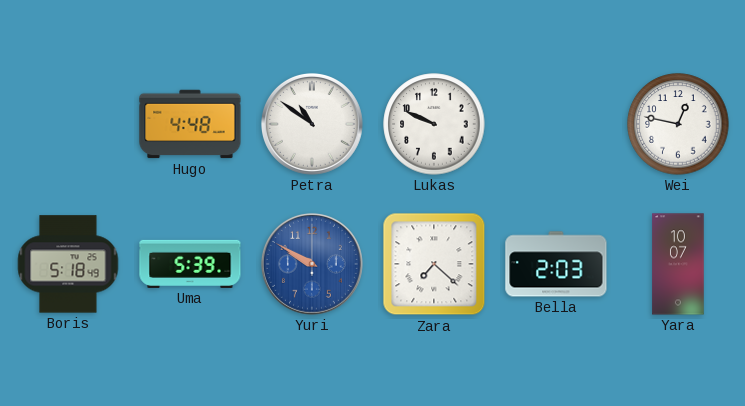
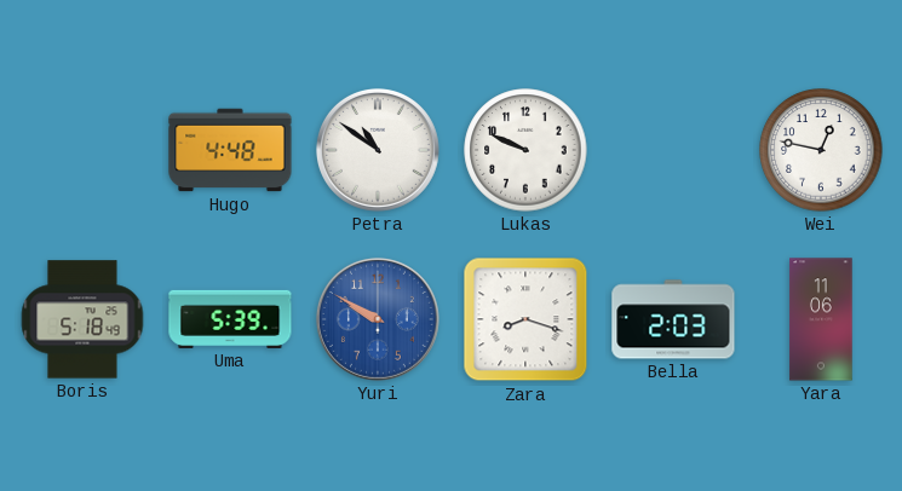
Zara: 7:22 -> 8:18
Yara: 10:07 -> 11:06
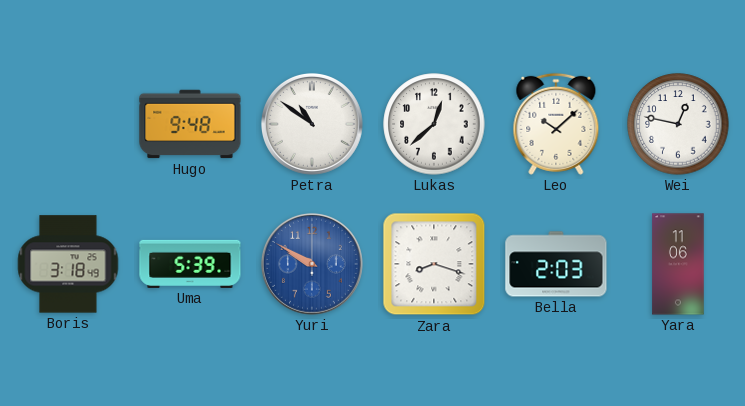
Hugo: 4:48 -> 9:48
Lukas: 9:49 -> 12:38
Leo: none -> 10:08
Boris: 5:18 -> 3:18
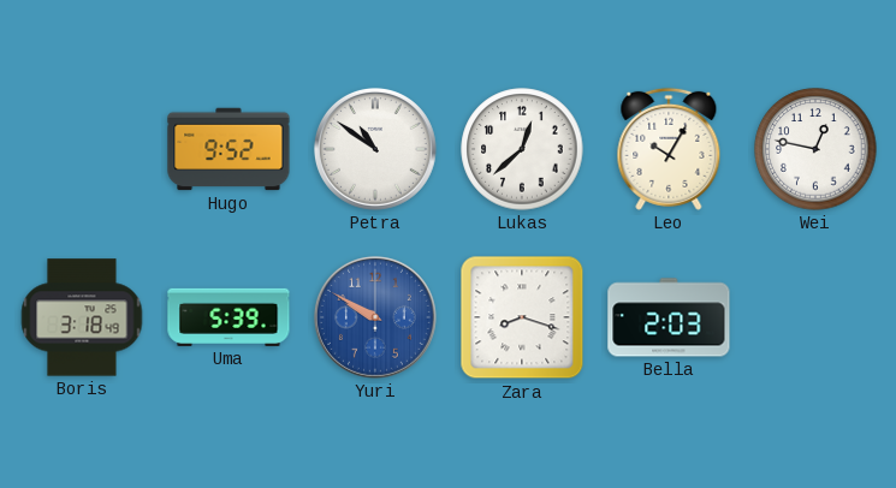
Hugo: 9:48 -> 9:52
Leo: 10:08 -> 10:05
Yara: 11:06 -> none
